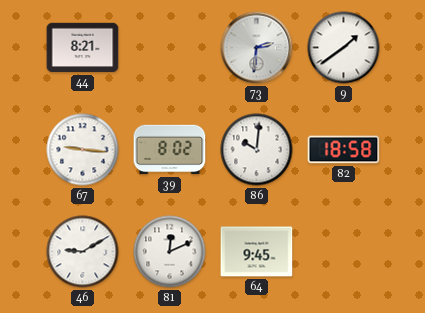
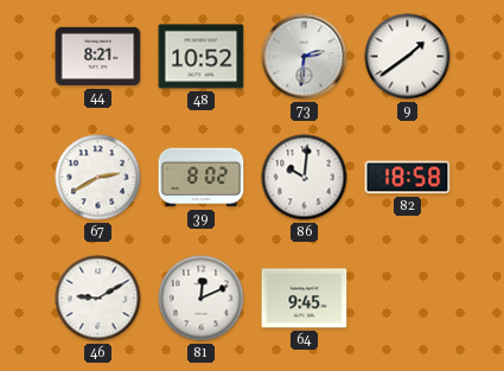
48: none -> 10:52
67: 9:16 -> 2:40
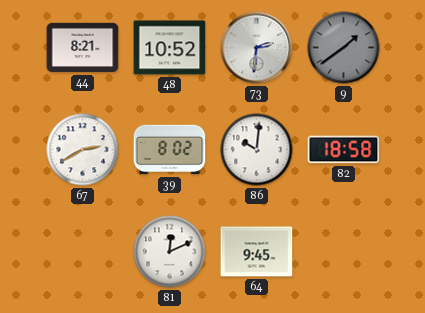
9 dial: white -> grey
46: 9:10 -> none
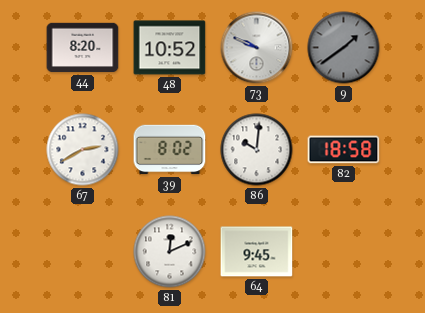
44: 8:21 -> 8:20
73: 2:31 -> 9:49
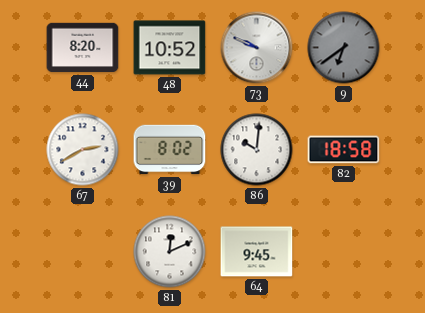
9: 1:39 -> 6:39
